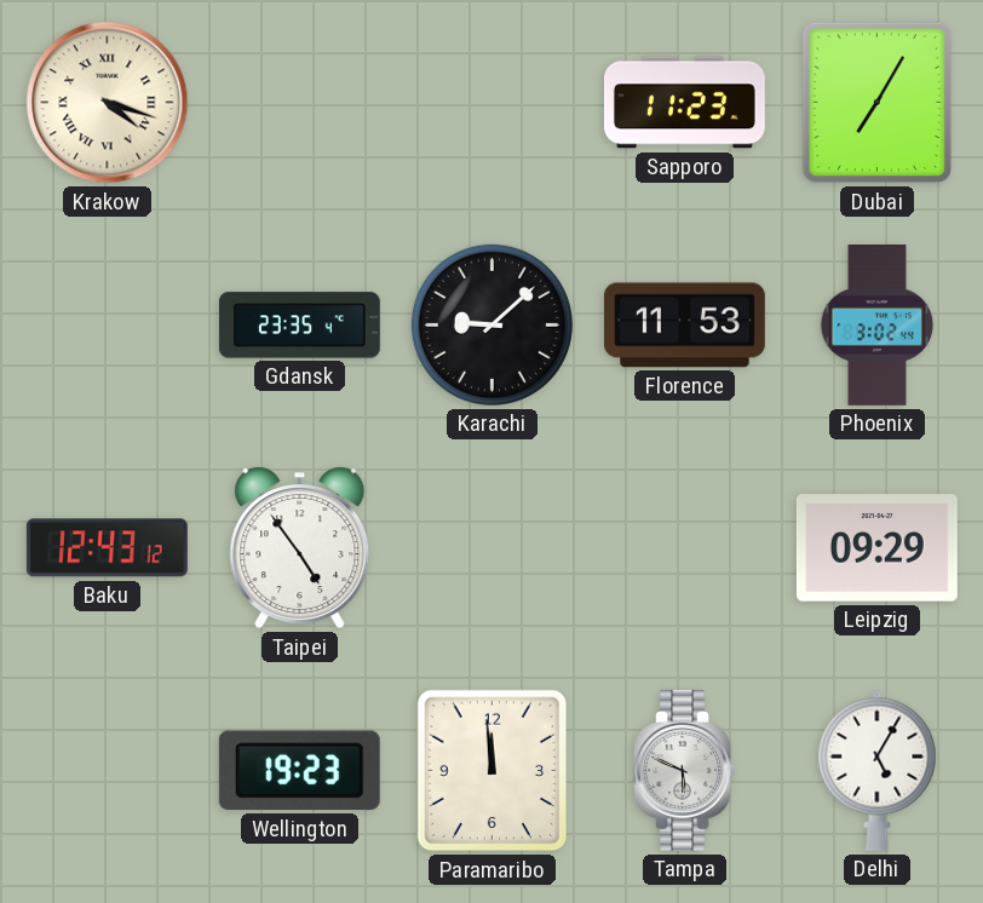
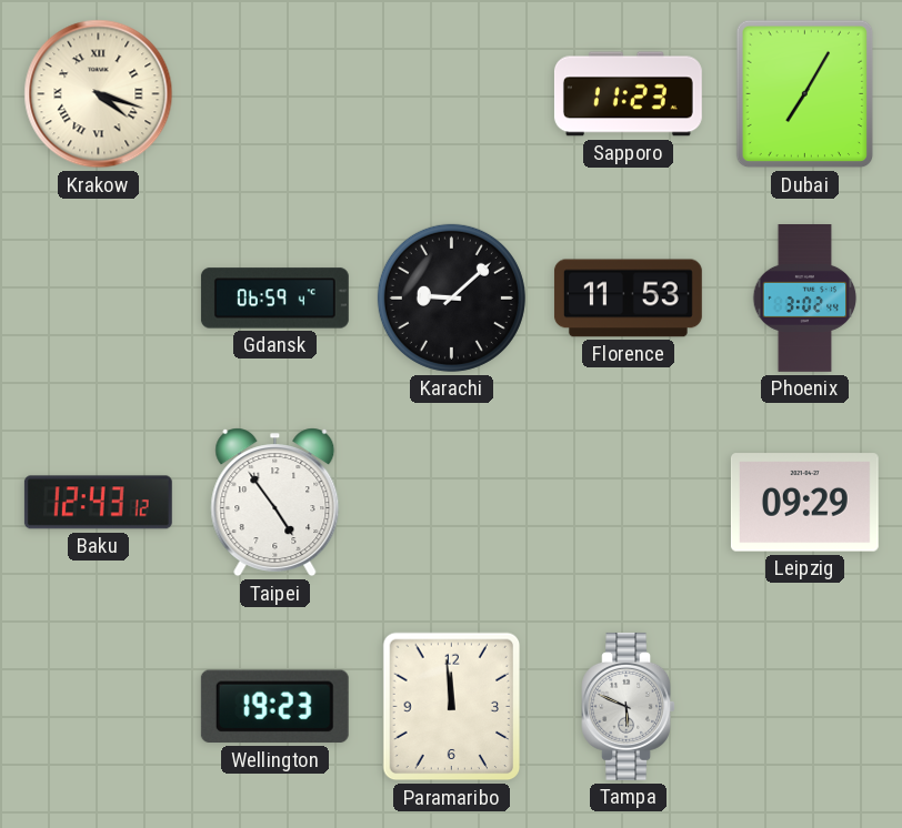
Gdansk: 23:35 -> 06:59
Delhi: 5:05 -> none
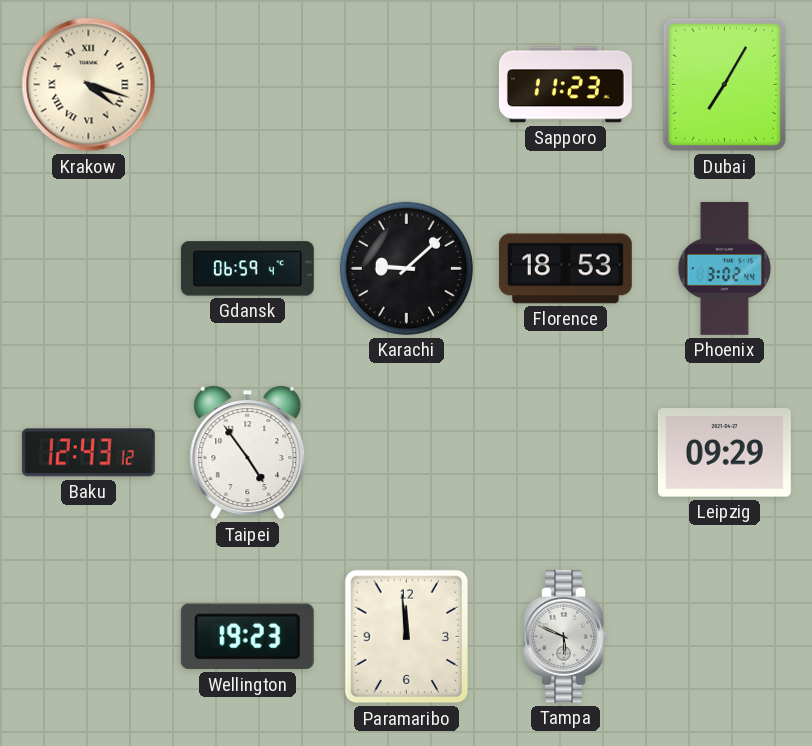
Florence: 11:53 -> 18:53
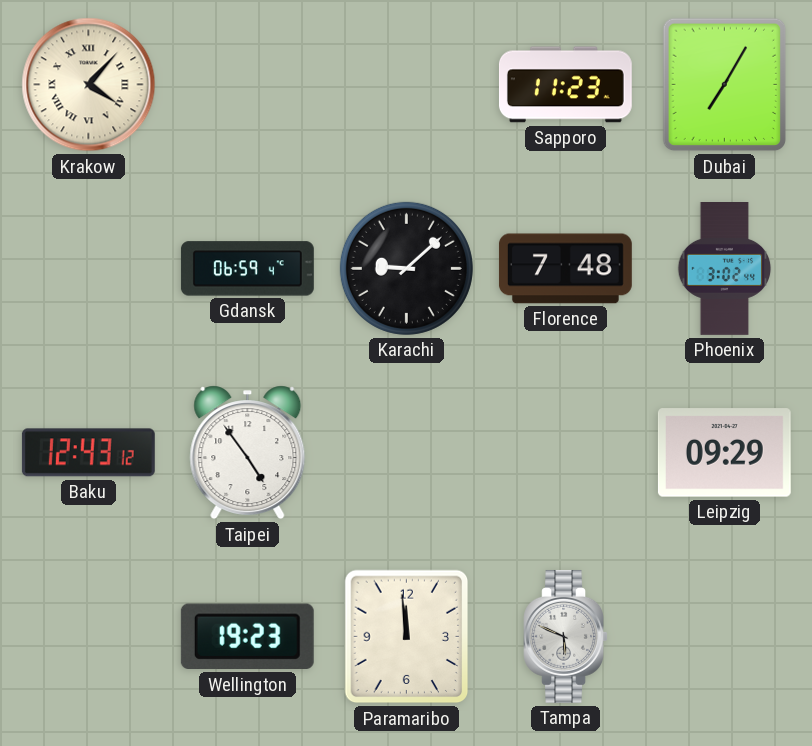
Krakow: 4:18 -> 4:07
Florence: 18:53 -> 7:48
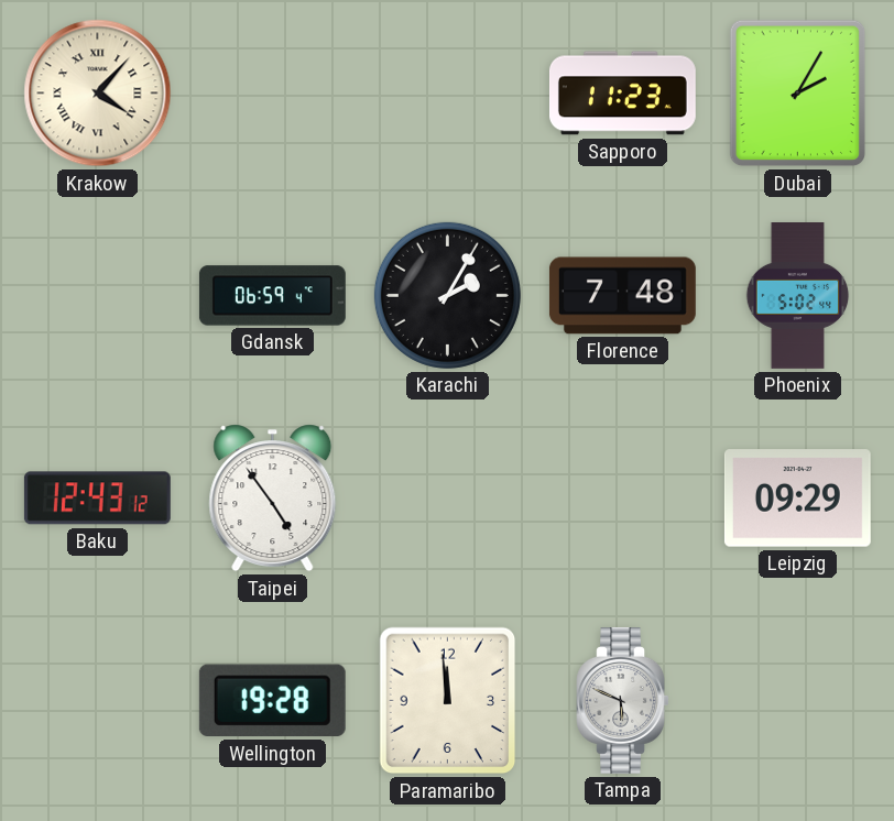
Dubai: 7:05 -> 2:05
Karachi: 9:08 -> 2:05
Phoenix: 3:02 -> 5:02
Wellington: 19:23 -> 19:28
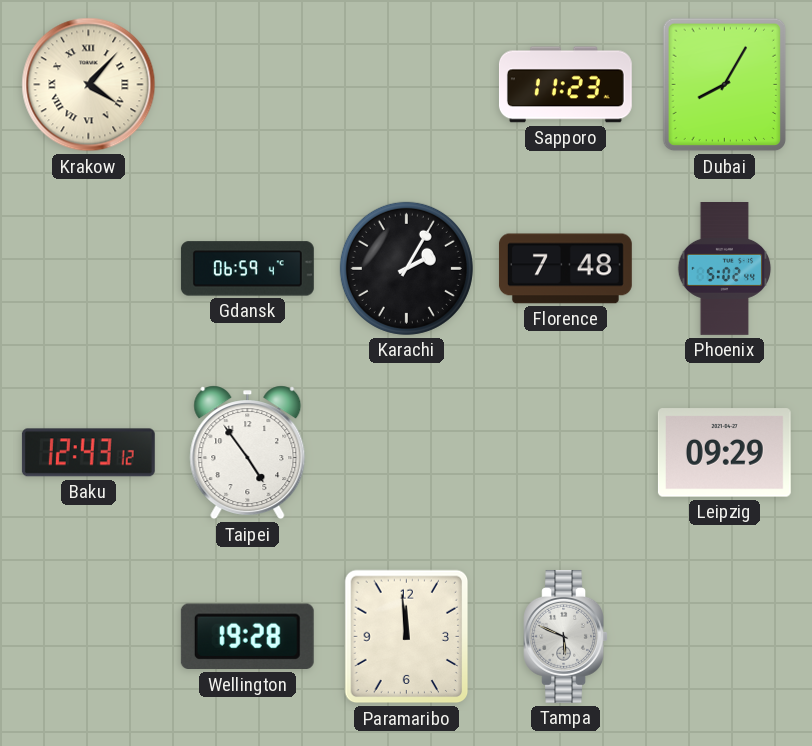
Dubai: 2:05 -> 8:05
